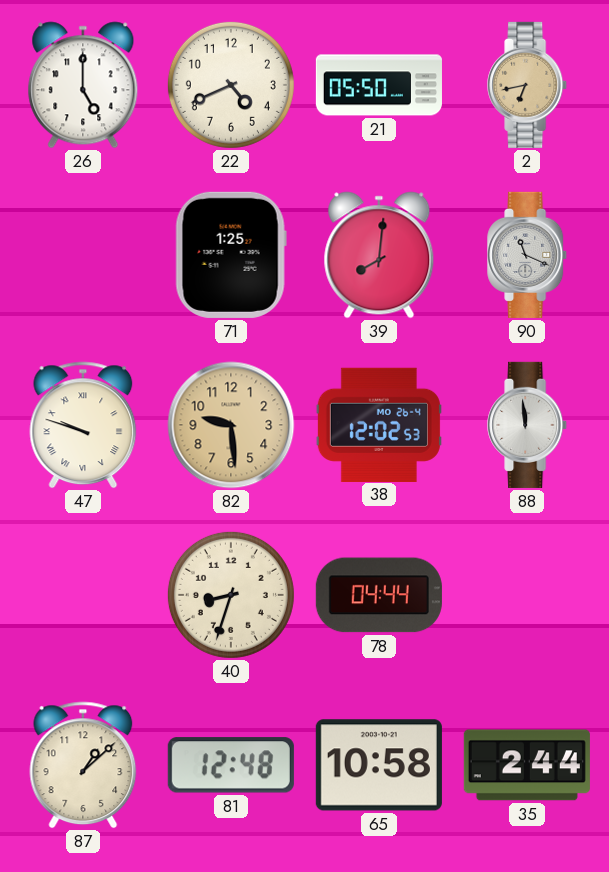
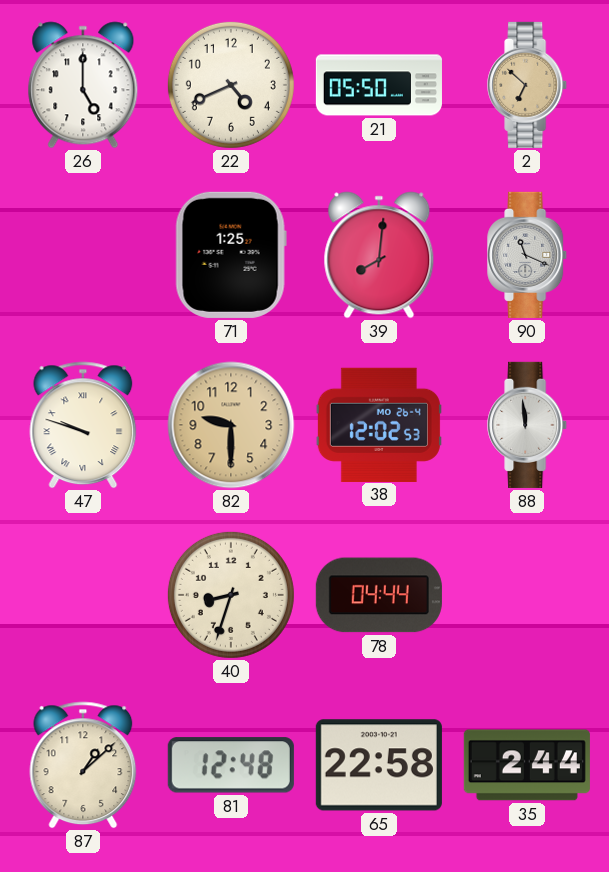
2: 6:43 -> 6:52
82: 9:29 -> 9:30
65: 10:58 -> 22:58
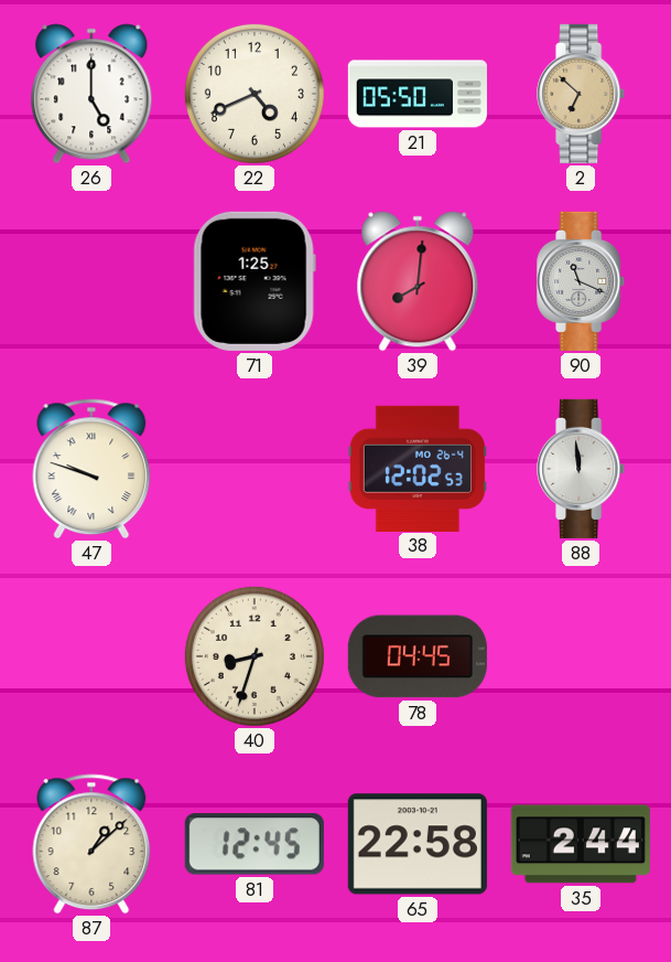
82: 9:30 -> none
78: 04:44 -> 04:45
81: 12:48 -> 12:45
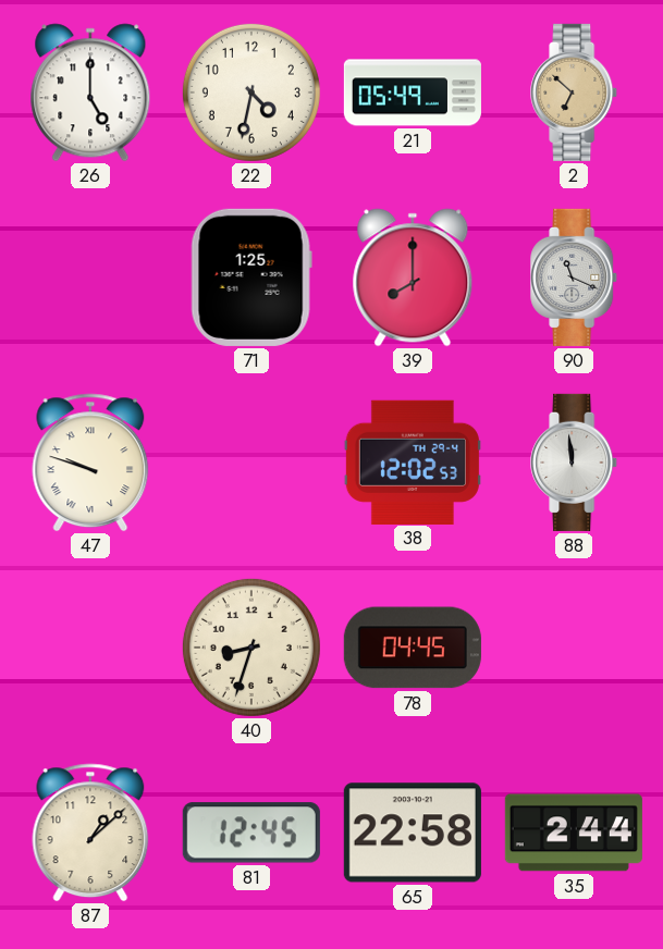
22: 4:41 -> 4:32
21: 05:50 -> 05:49
39: 8:01 -> 8:00
38 date: MO 26-4 -> TH 29-4
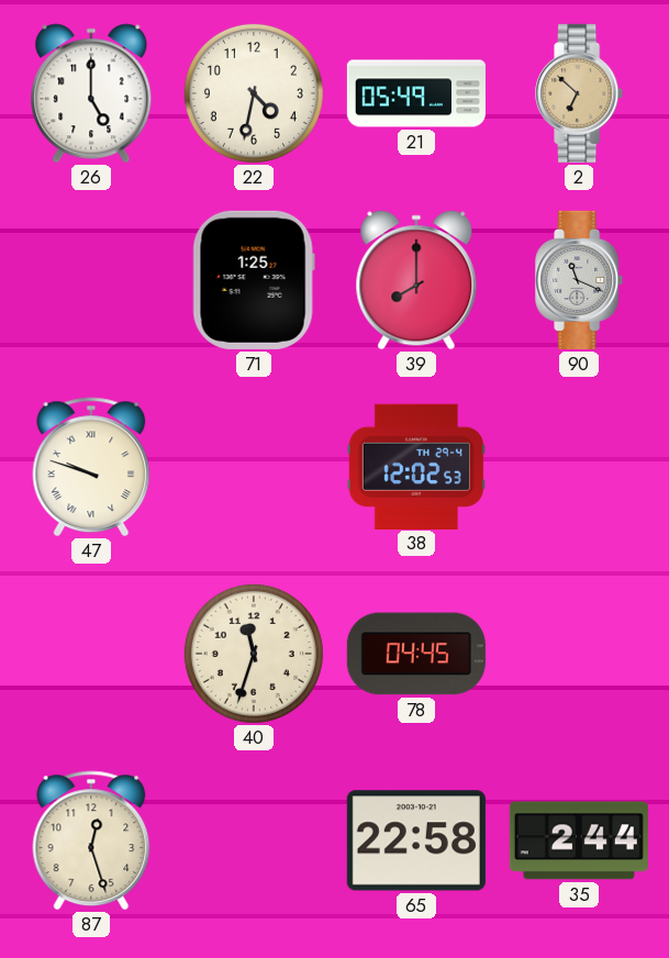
88: 11:59 -> none
40: 8:33 -> 11:33
87: 1:08 -> 12:27
81: 12:45 -> none
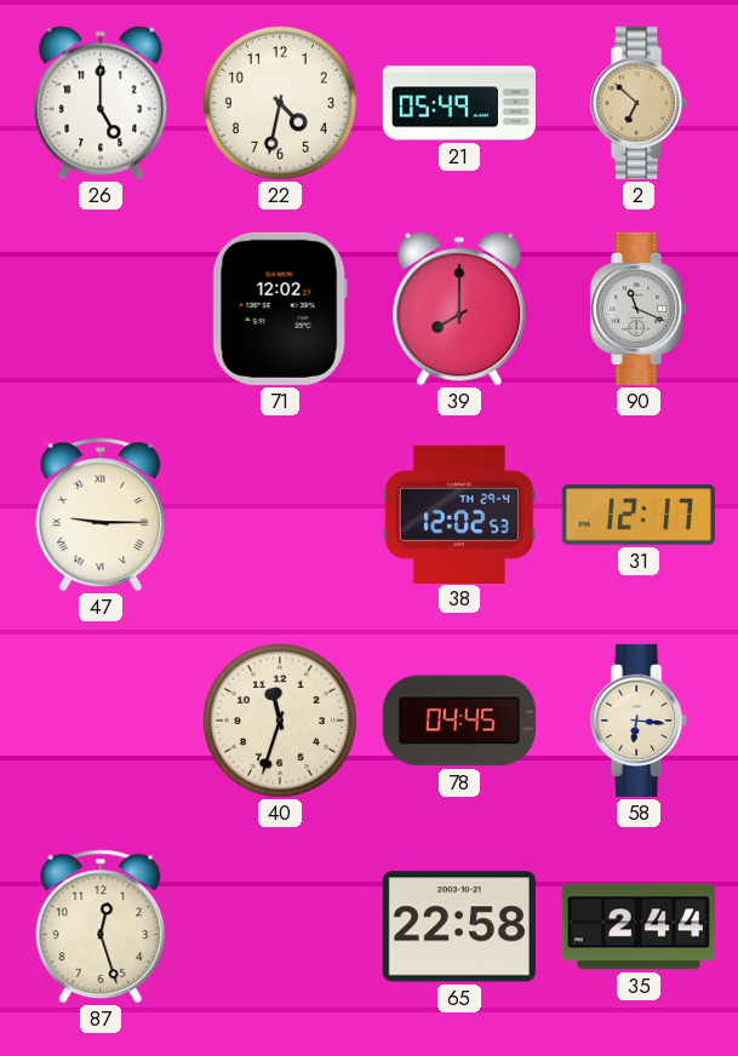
71: 1:25 -> 12:02
47: 9:48 -> 9:15
31: none -> 12:17
58: none -> 6:16
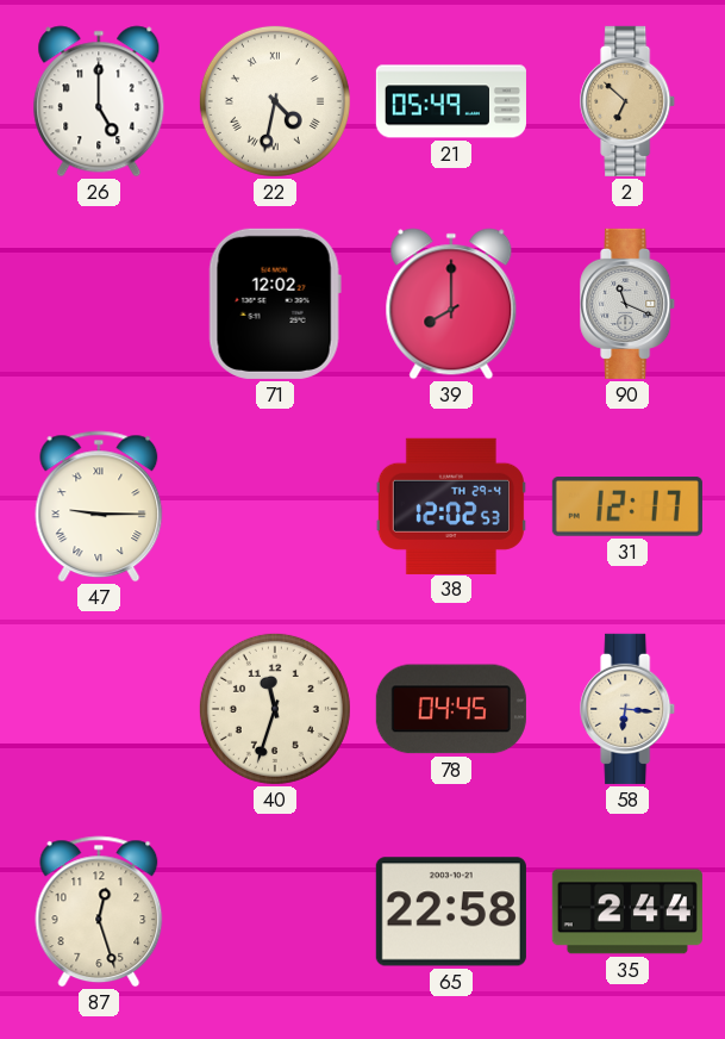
22 numerals: Arabic -> Roman
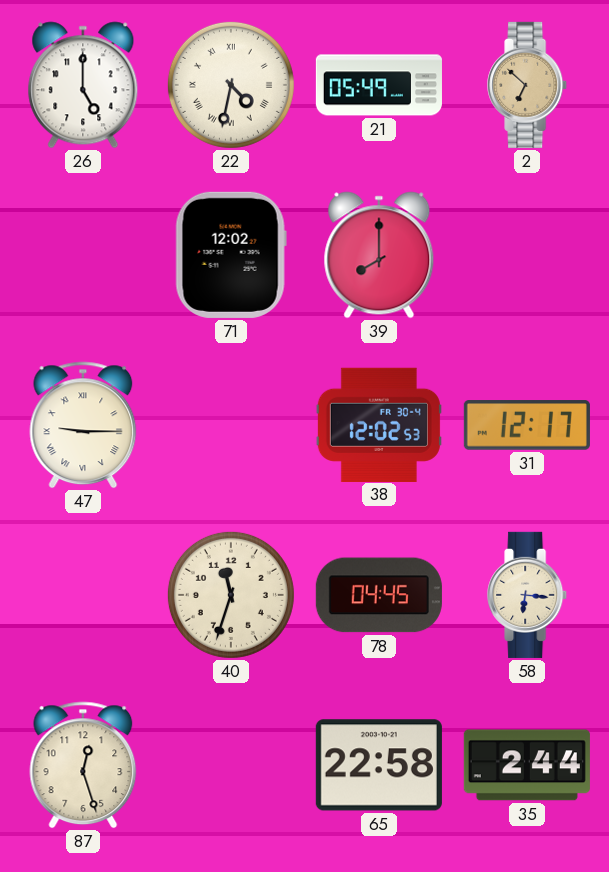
90: 11:19 -> none
38 date: TH 29-4 -> FR 30-4
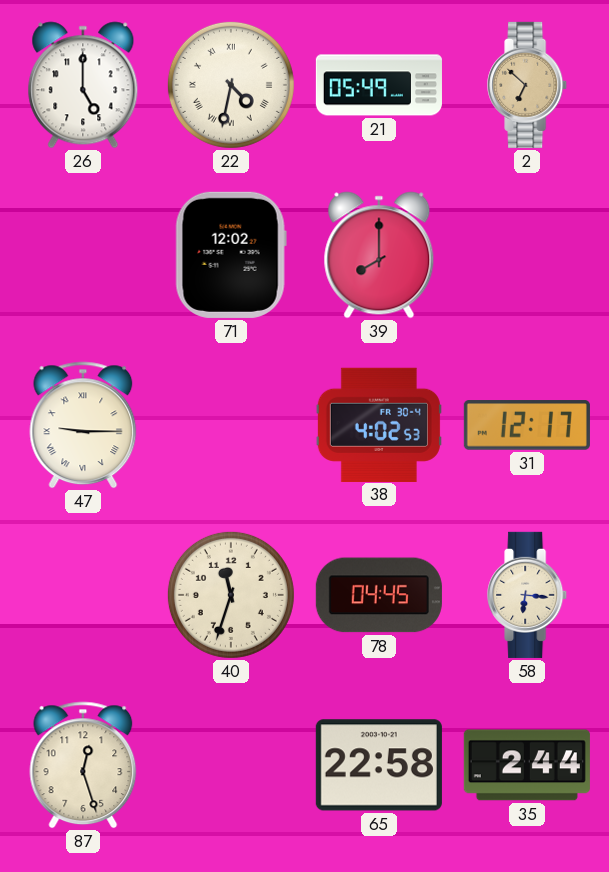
38: 12:02 -> 4:02
